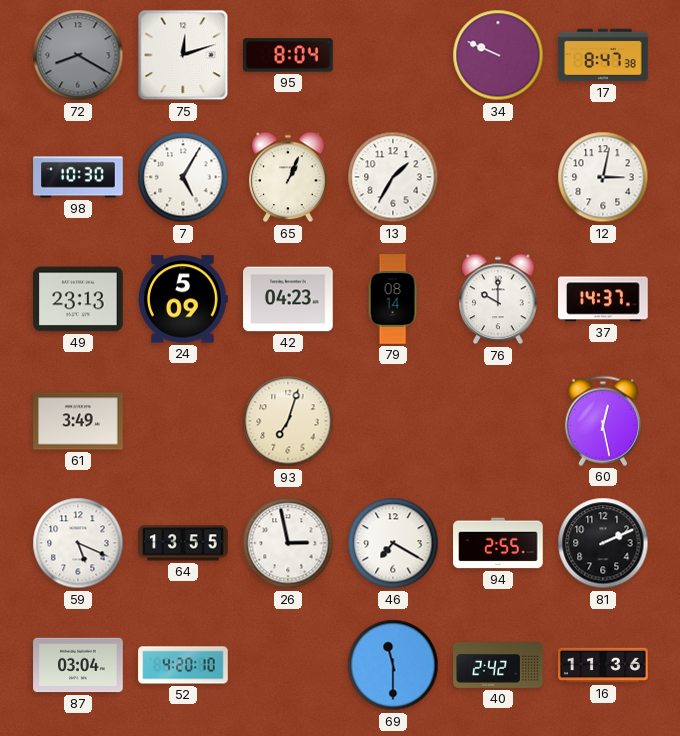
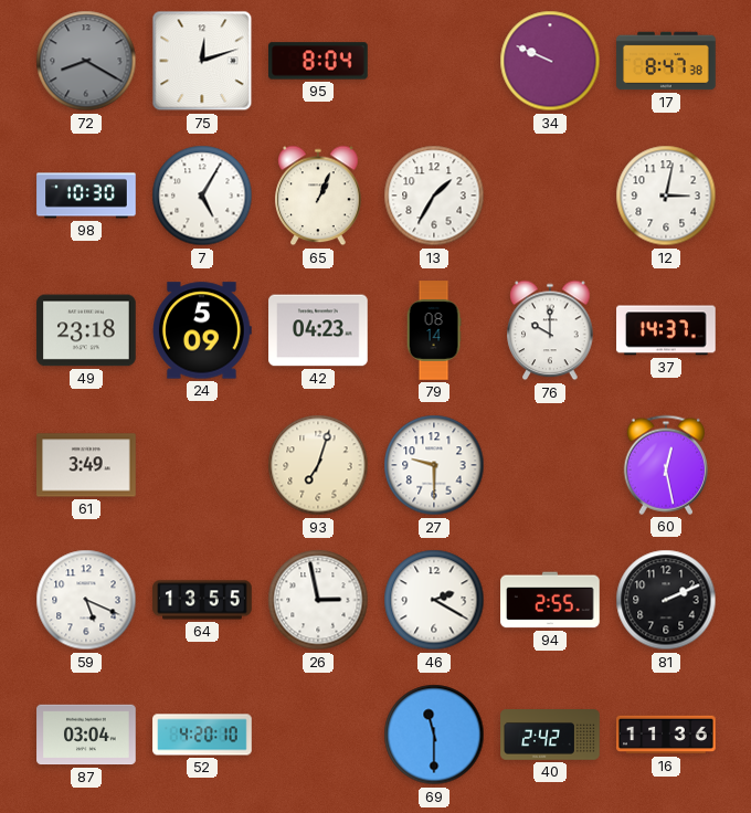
49: 23:13 -> 23:18
27: none -> 9:30
46: 7:20 -> 2:20
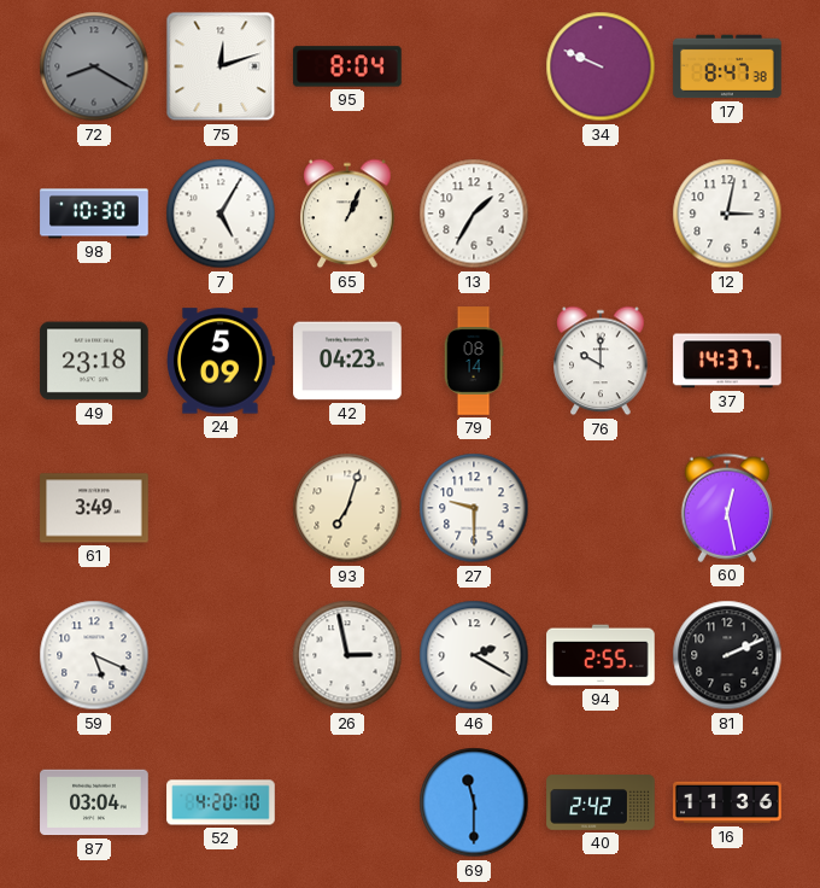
64: 13:55 -> none
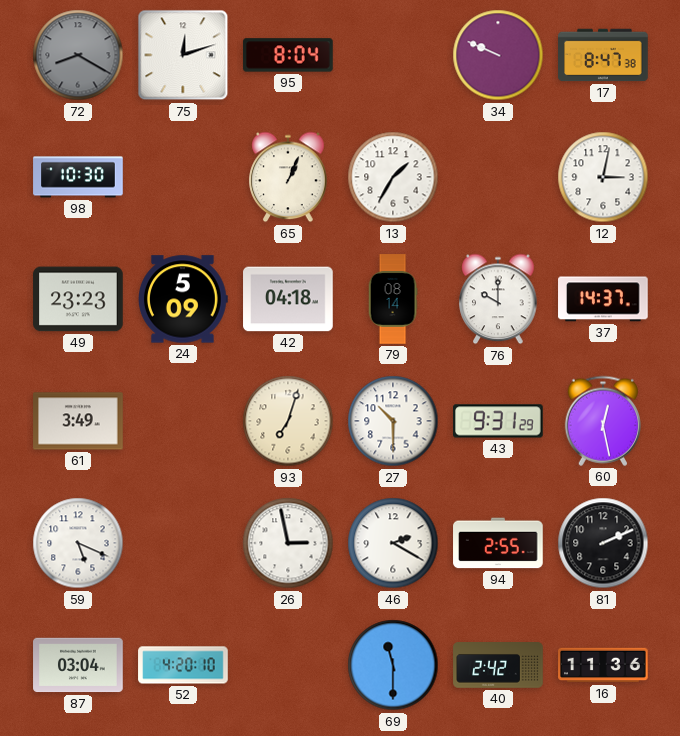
7: 5:05 -> none
49: 23:18 -> 23:23
42: 04:23 -> 04:18
27: 9:30 -> 10:30
43: none -> 9:31
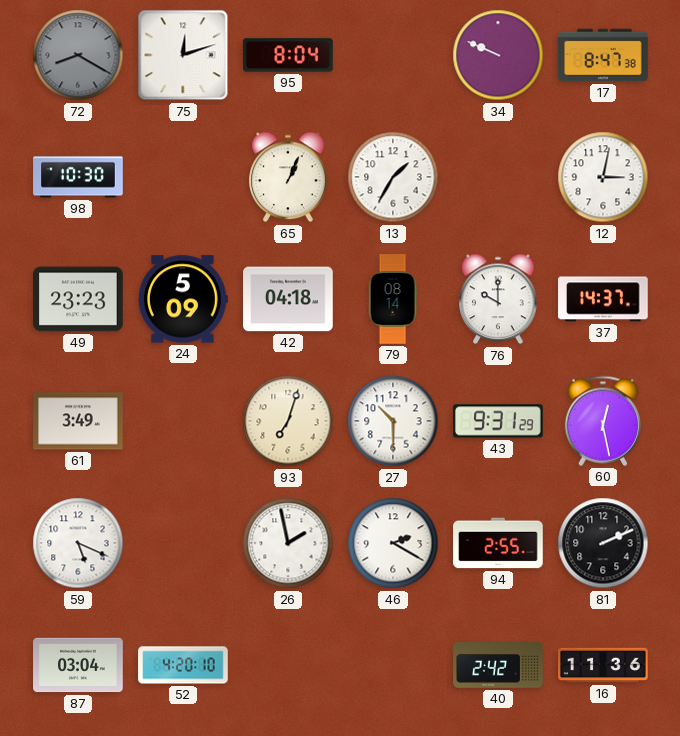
26: 2:58 -> 1:58
69: 11:30 -> none
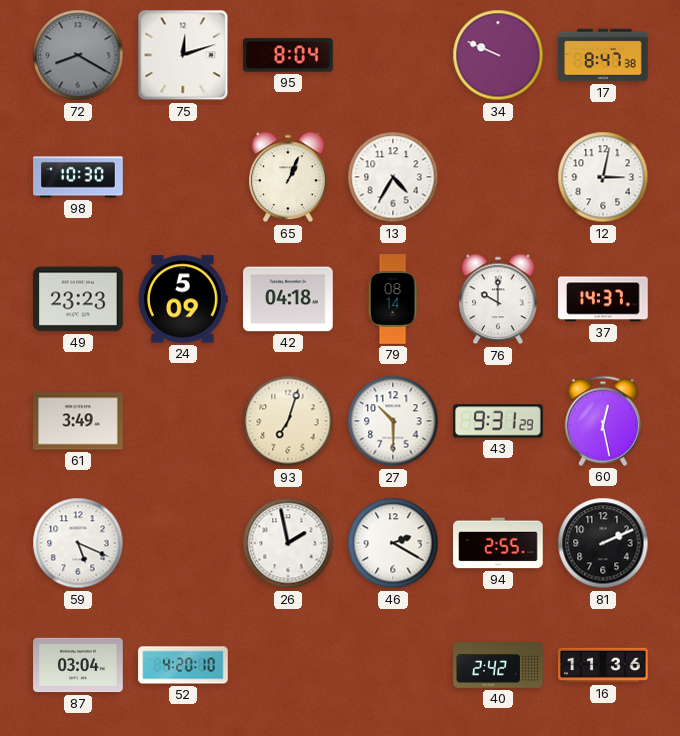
13: 1:35 -> 4:35
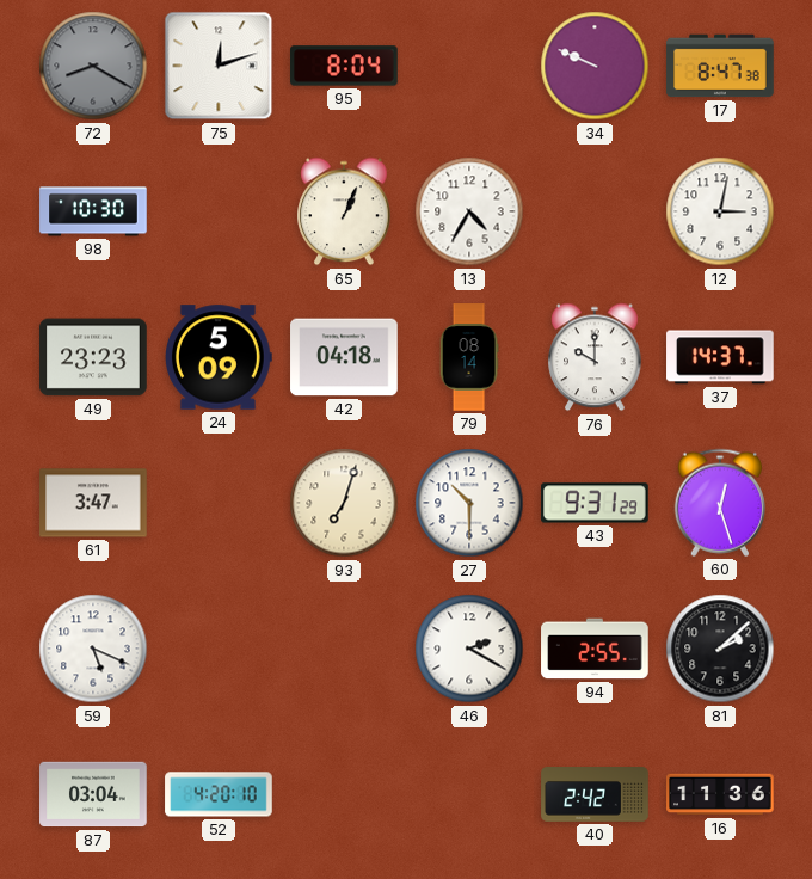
61: 3:49 -> 3:47
60: 12:28 -> 12:27
26: 1:58 -> none
81: 2:11 -> 2:08
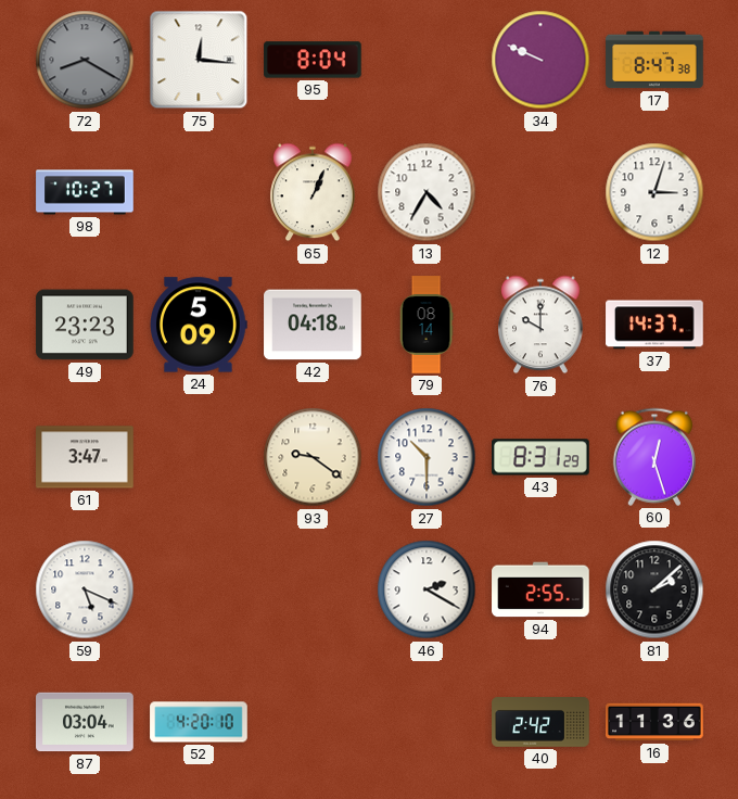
75: 12:12 -> 12:16
98: 10:30 -> 10:27
12: 3:02 -> 3:03
93: 7:03 -> 9:21
43: 9:31 -> 8:31
